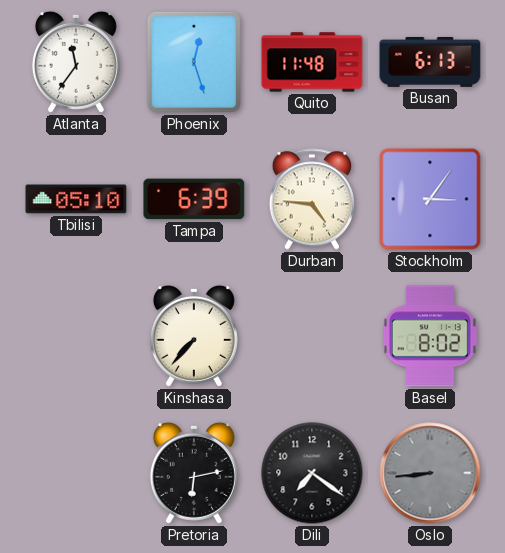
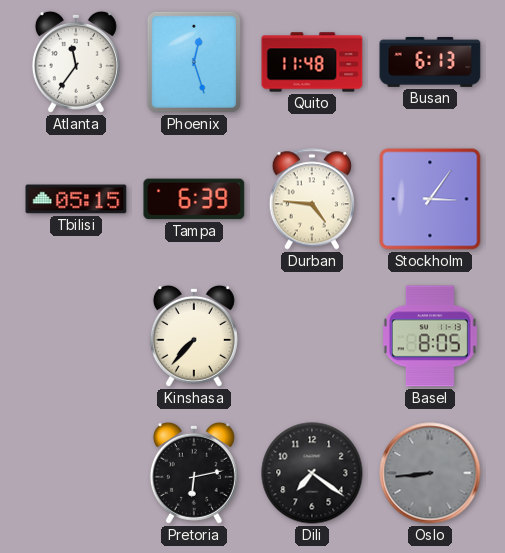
Tbilisi: 05:10 -> 05:15
Basel: 8:02 -> 8:05
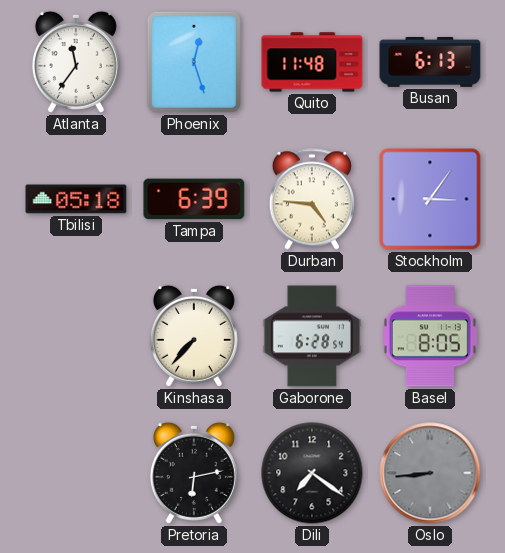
Tbilisi: 05:15 -> 05:18
Gaborone: none -> 6:28
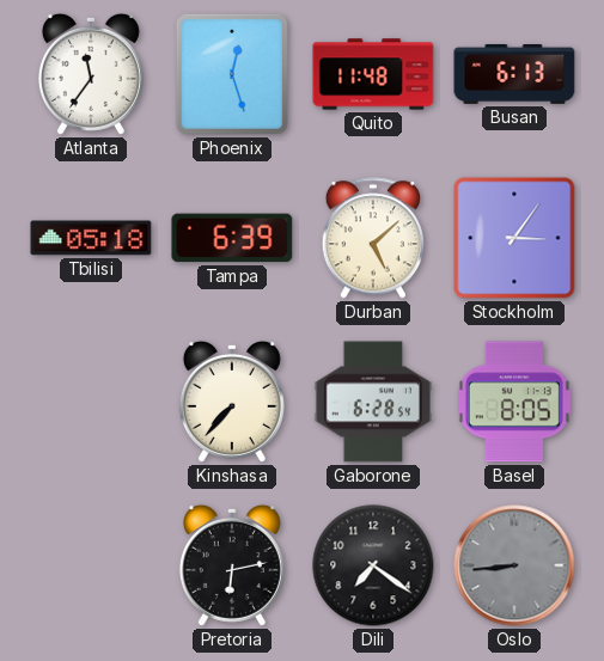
Durban: 4:46 -> 5:08
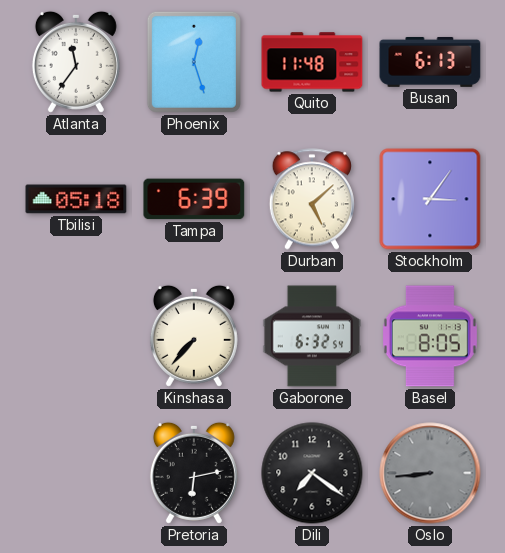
Gaborone: 6:28 -> 6:32
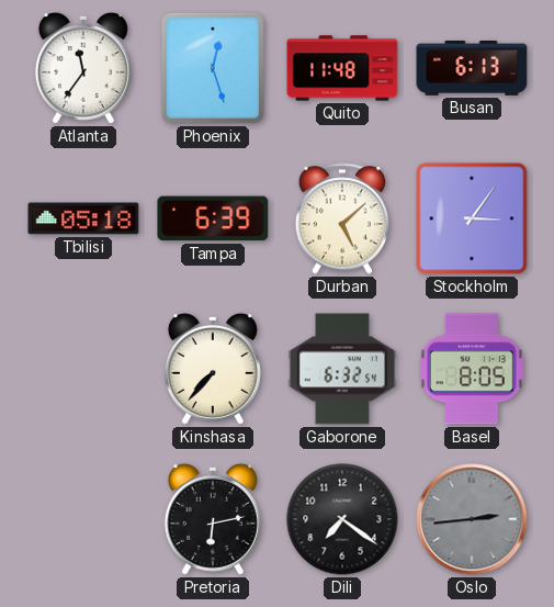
Oslo: 8:44 -> 2:44
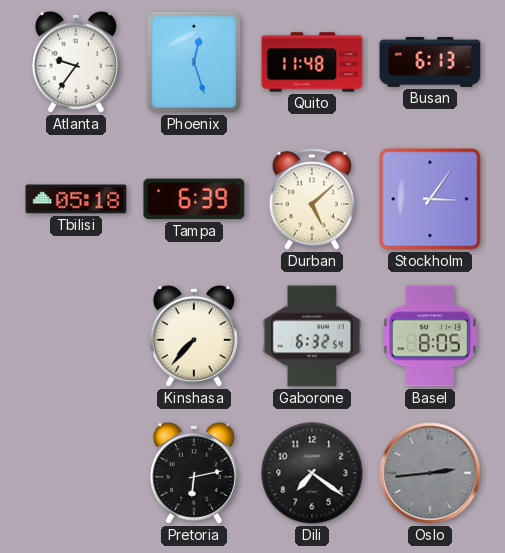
Atlanta: 11:36 -> 9:36
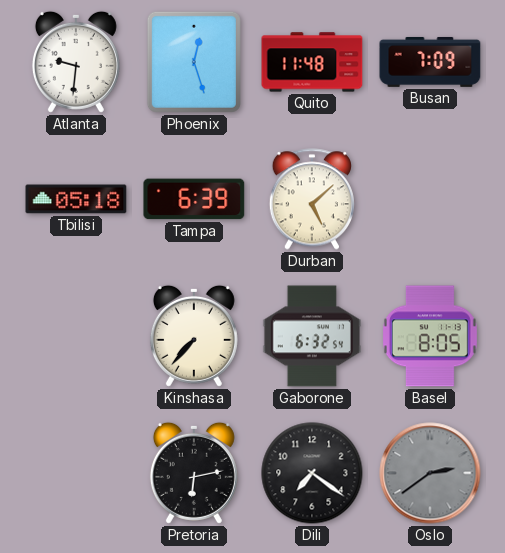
Atlanta: 9:36 -> 9:31
Busan: 6:13 -> 7:09
Stockholm: 3:06 -> none
Oslo: 2:44 -> 2:39
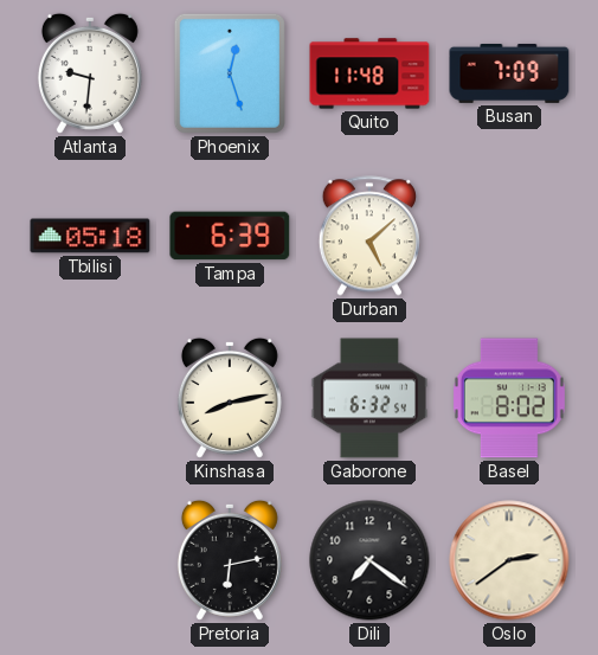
Kinshasa: 7:37 -> 8:13
Basel: 8:05 -> 8:02
Oslo dial: grey -> cream
